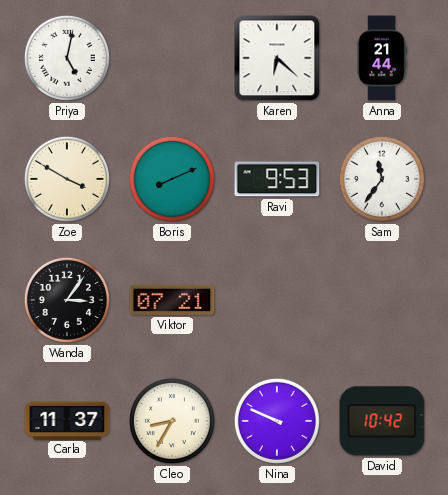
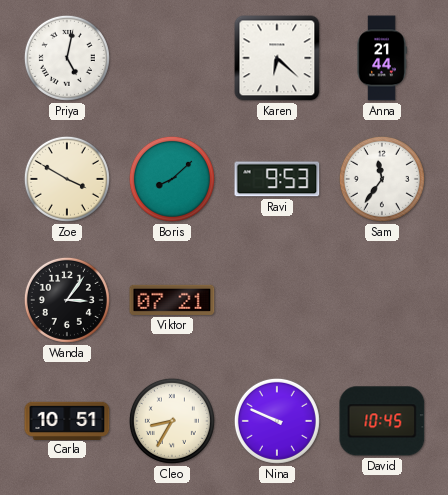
Boris: 8:11 -> 8:08
Carla: 11:37 -> 10:51
David: 10:42 -> 10:45
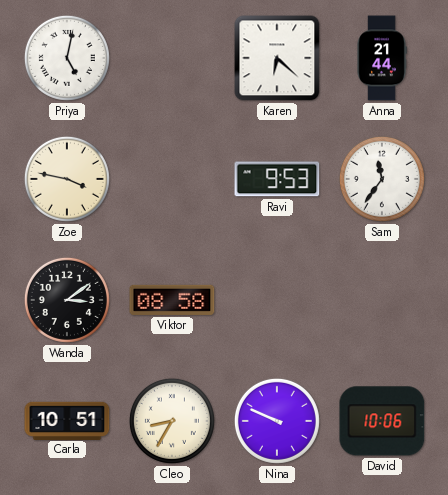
Zoe: 3:50 -> 3:47
Boris: 8:08 -> none
Wanda: 3:06 -> 3:09
Viktor: 07:21 -> 08:58
David: 10:45 -> 10:06
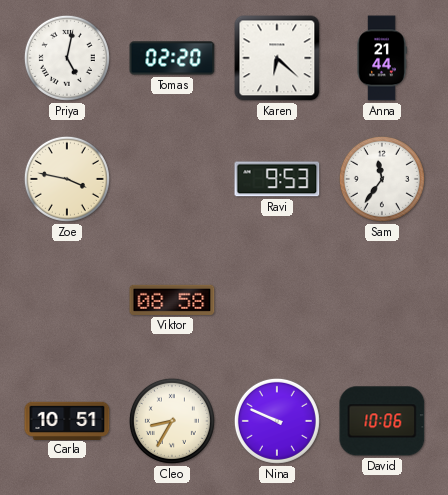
Tomas: none -> 02:20
Wanda: 3:09 -> none
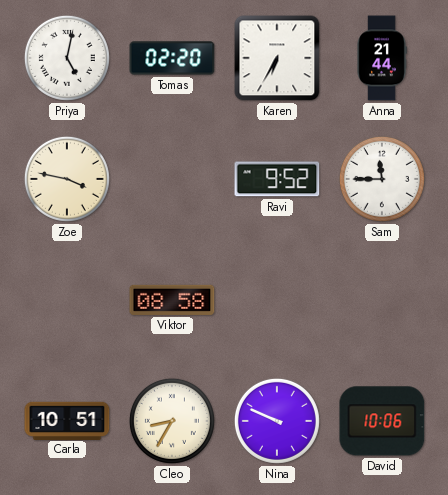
Karen: 6:22 -> 6:35
Ravi: 9:53 -> 9:52
Sam: 11:36 -> 11:45
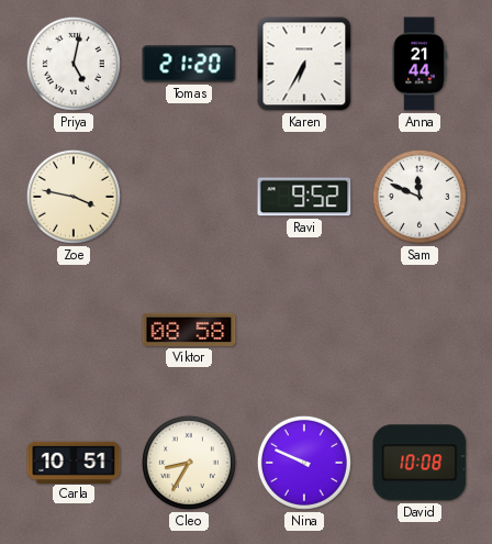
Tomas: 02:20 -> 21:20
Sam: 11:45 -> 11:49
David: 10:06 -> 10:08
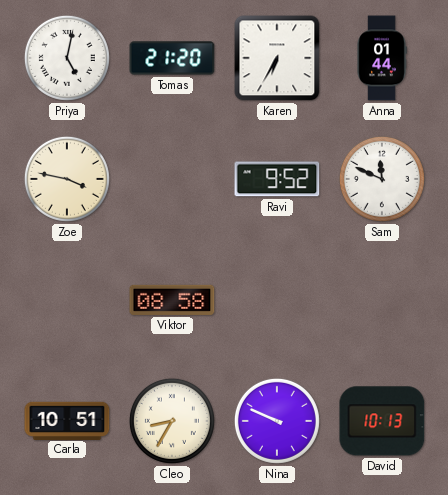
Anna: 21:44 -> 01:44
David: 10:08 -> 10:13
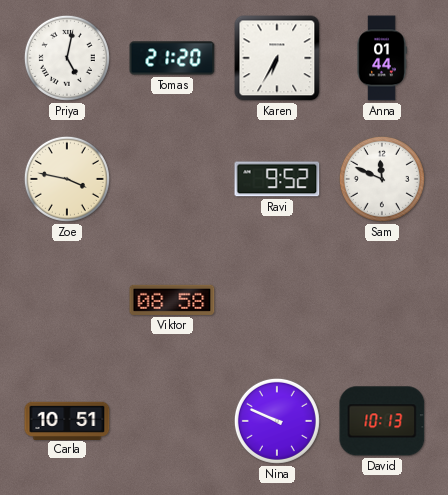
Cleo: 8:35 -> none
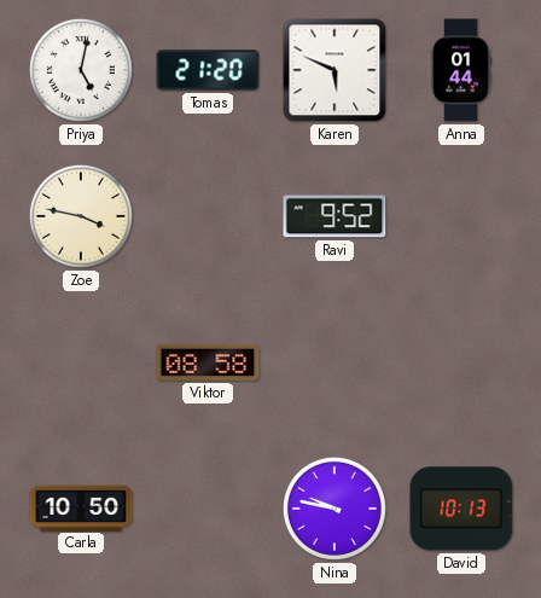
Karen: 6:35 -> 5:49
Sam: 11:49 -> none
Carla: 10:51 -> 10:50
Nina: 9:49 -> 9:47
